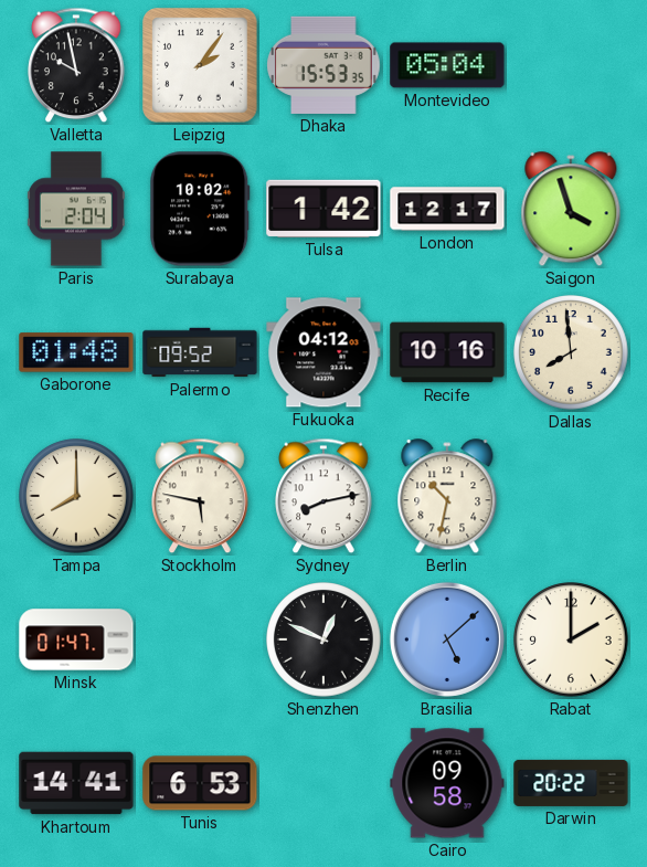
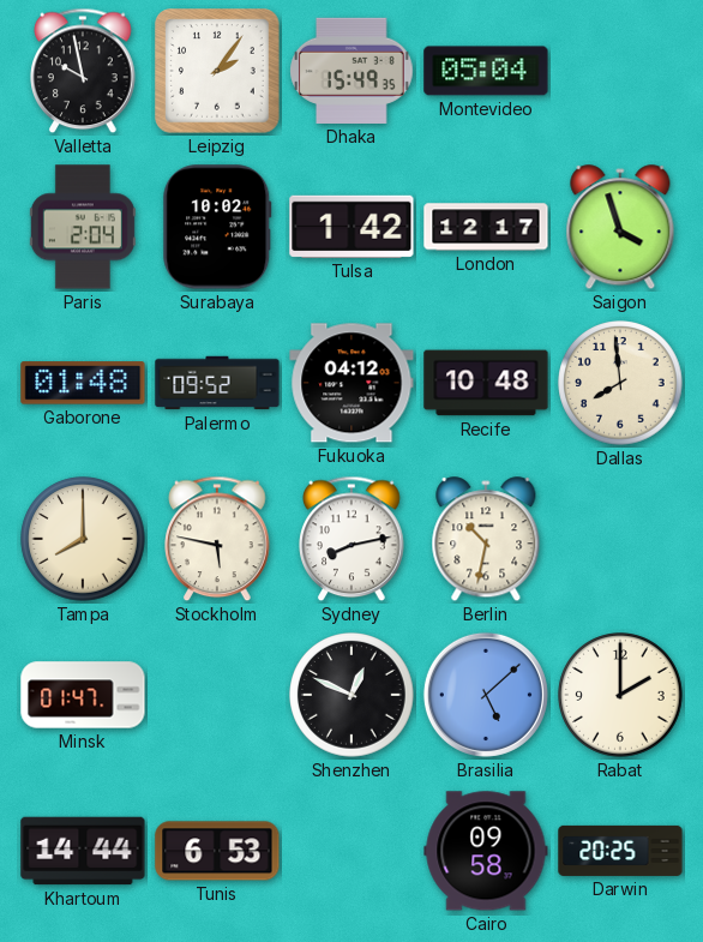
Dhaka: 15:53 -> 15:49
Recife: 10:16 -> 10:48
Khartoum: 14:41 -> 14:44
Darwin: 20:22 -> 20:25
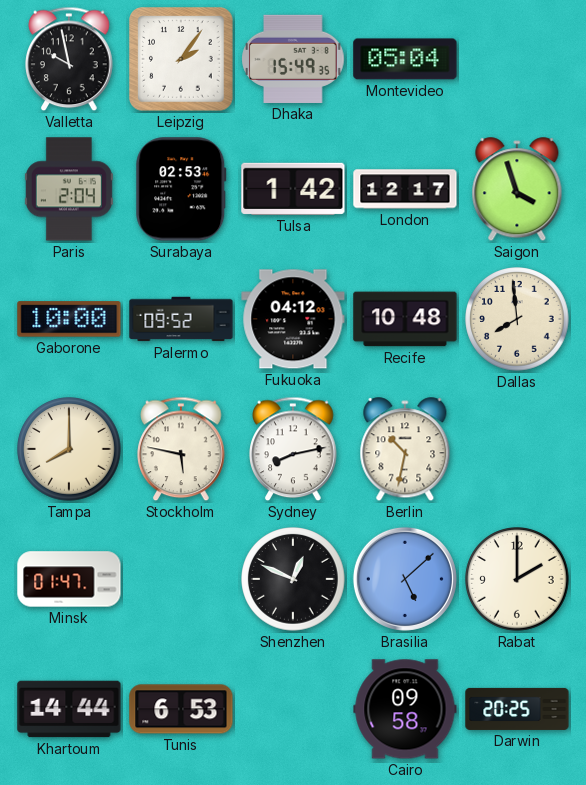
Surabaya: 10:02 -> 02:53
Gaborone: 01:48 -> 10:00
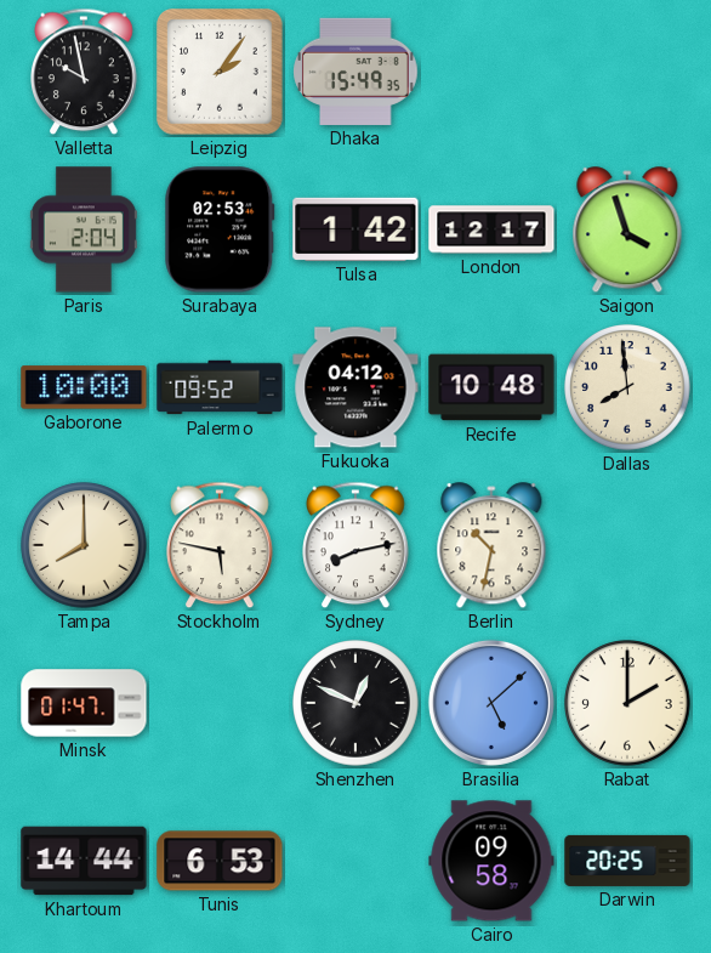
Montevideo: 05:04 -> none
